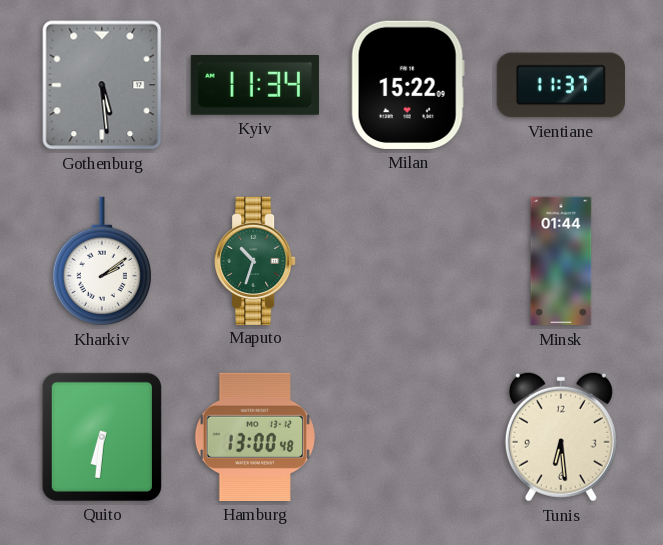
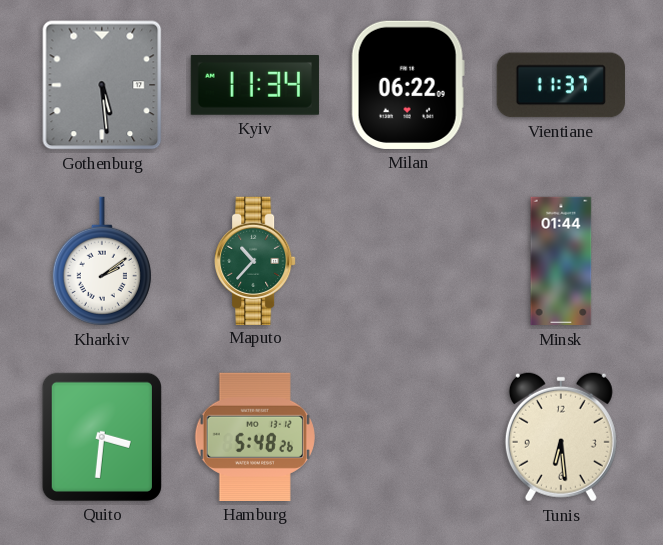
Milan: 15:22 -> 06:22
Maputo: 10:33 -> 10:37
Quito: 6:31 -> 3:31
Hamburg: 13:00 -> 5:48
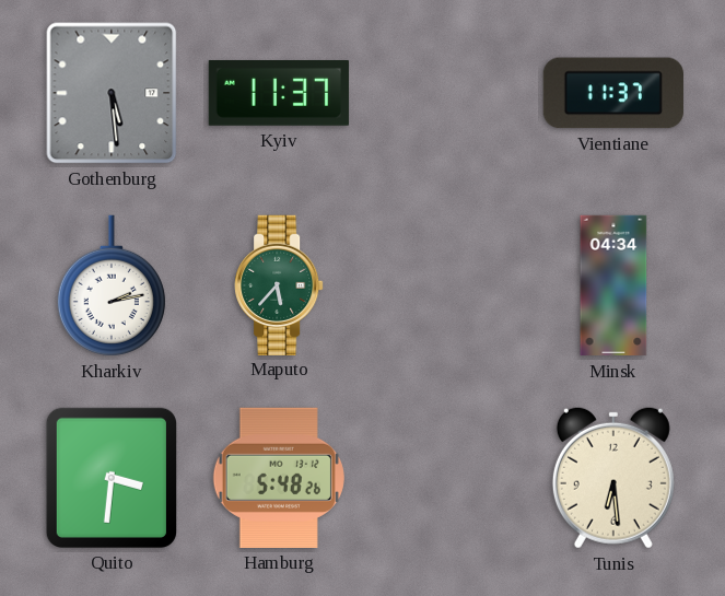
Kyiv: 11:34 -> 11:37
Milan: 06:22 -> none
Kharkiv: 2:09 -> 2:13
Maputo: 10:37 -> 5:37
Minsk: 01:44 -> 04:34
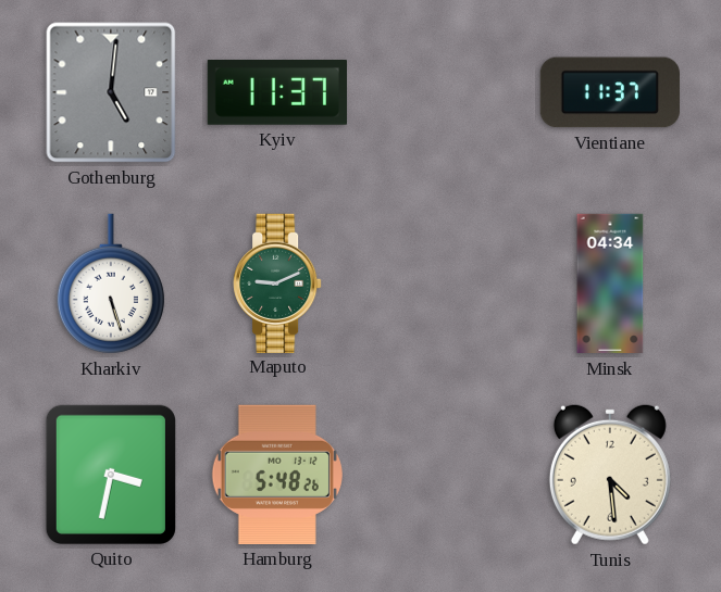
Gothenburg: 5:29 -> 5:01
Kharkiv: 2:13 -> 5:27
Maputo: 5:37 -> 9:11
Quito: 3:31 -> 3:32
Tunis: 6:29 -> 4:29
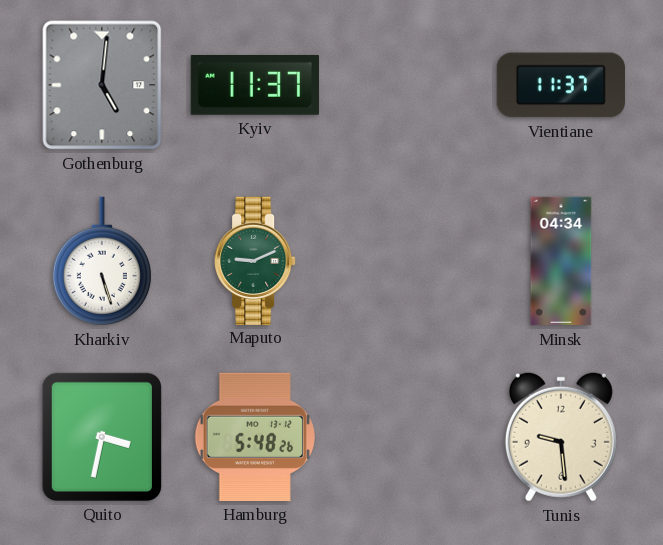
Tunis: 4:29 -> 9:29
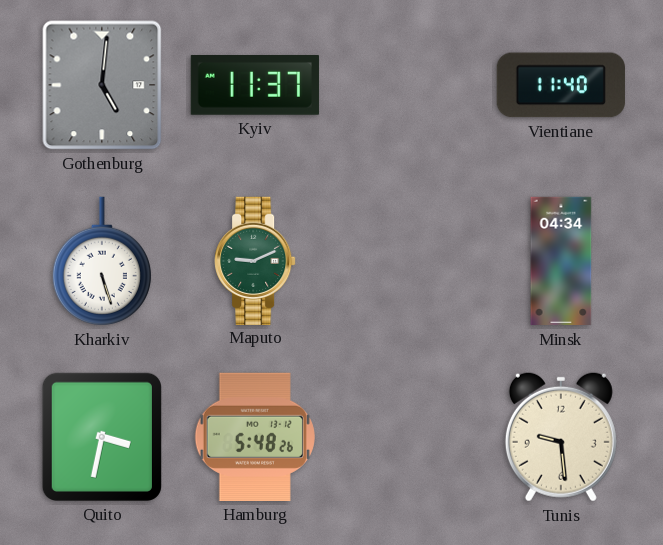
Vientiane: 11:37 -> 11:40
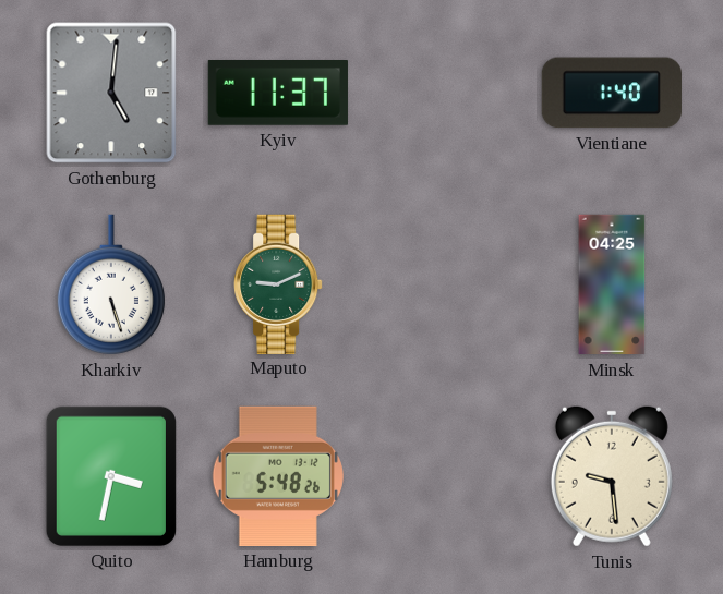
Vientiane: 11:40 -> 1:40
Minsk: 04:34 -> 04:25
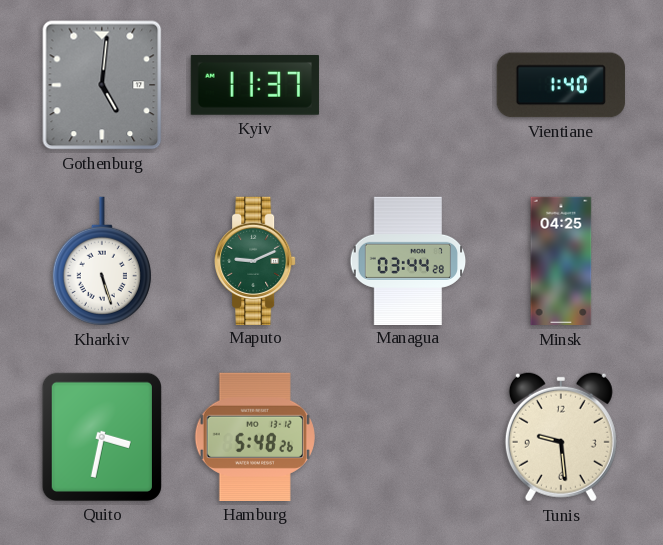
Managua: none -> 03:44
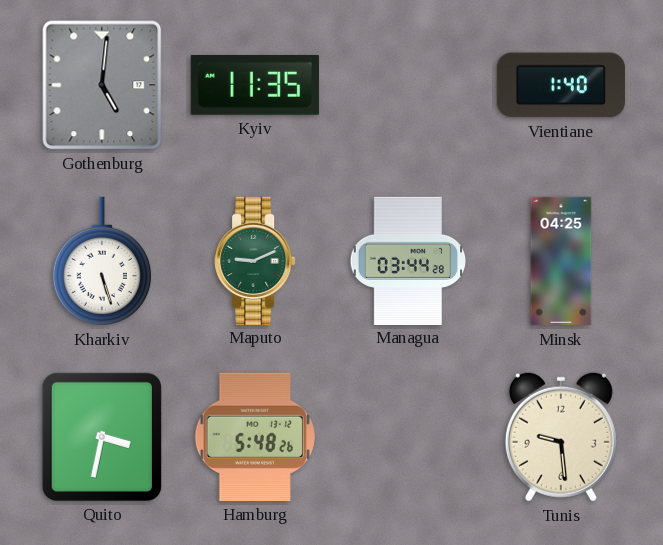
Kyiv: 11:37 -> 11:35
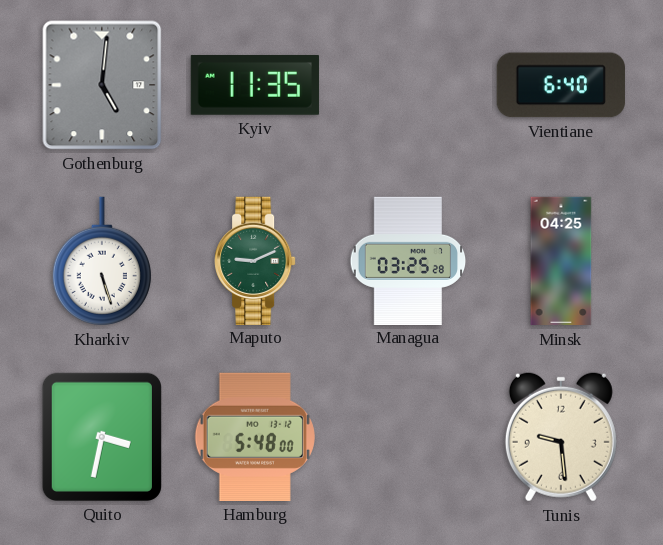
Vientiane: 1:40 -> 6:40
Managua: 03:44 -> 03:25
Hamburg: 5:48:26 -> 5:48:00
